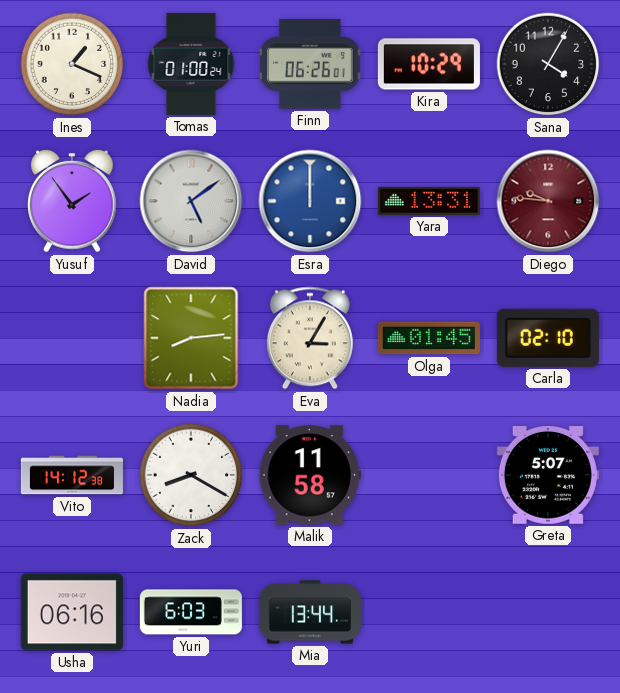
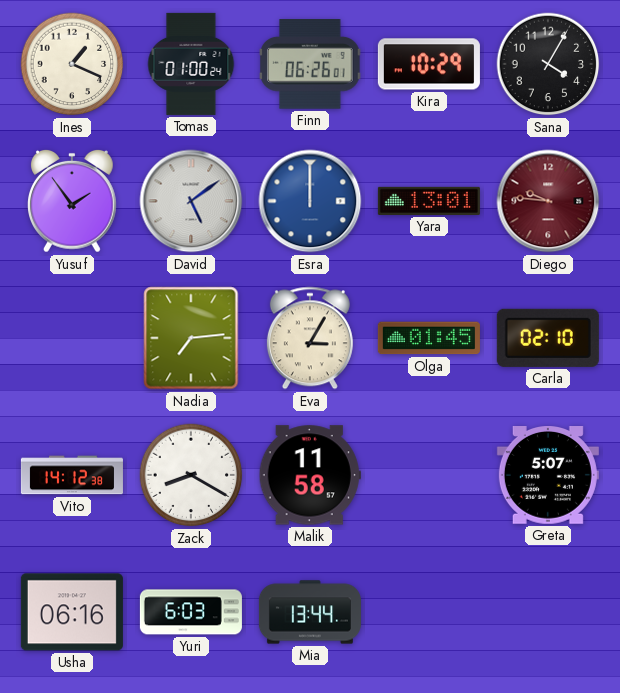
Yara: 13:31 -> 13:01
Nadia: 8:14 -> 7:14
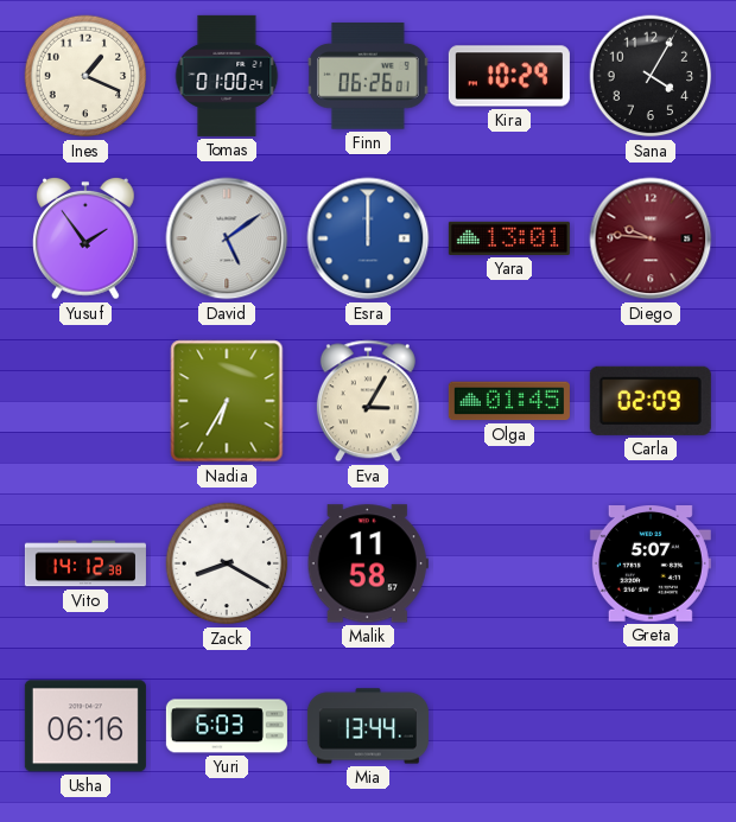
Nadia: 7:14 -> 6:35
Carla: 02:10 -> 02:09
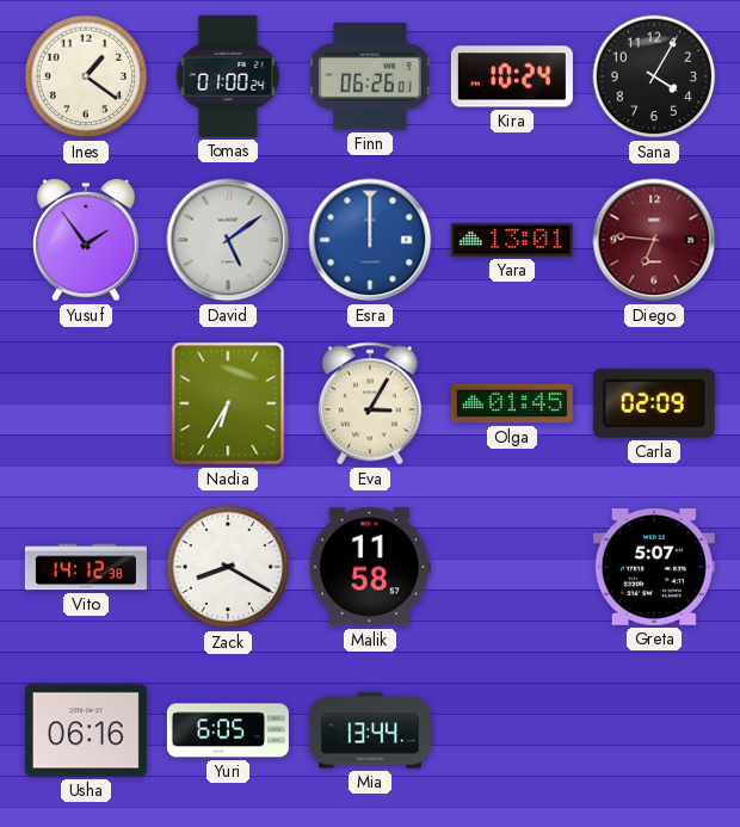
Ines: 1:19 -> 1:21
Kira: 10:29 -> 10:24
Diego: 9:46 -> 6:46
Yuri: 6:03 -> 6:05
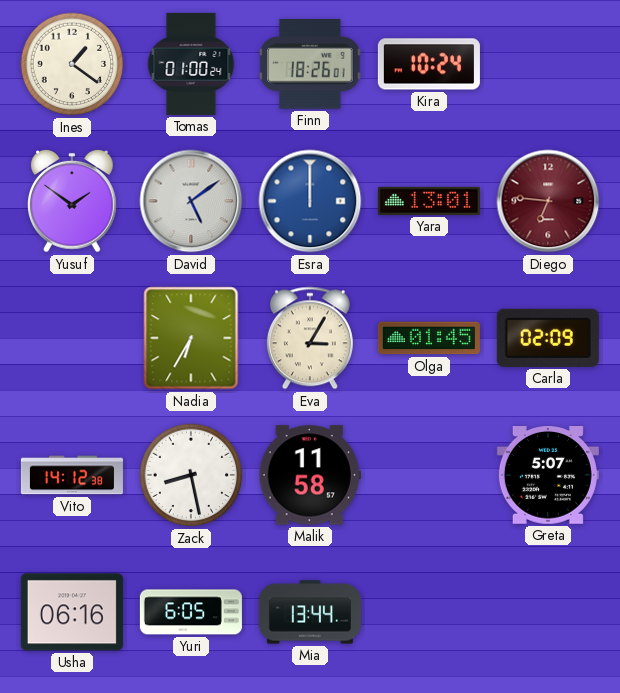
Finn: 06:26 -> 18:26
Sana: 4:05 -> none
Yusuf: 1:54 -> 1:51
Zack: 8:20 -> 8:28
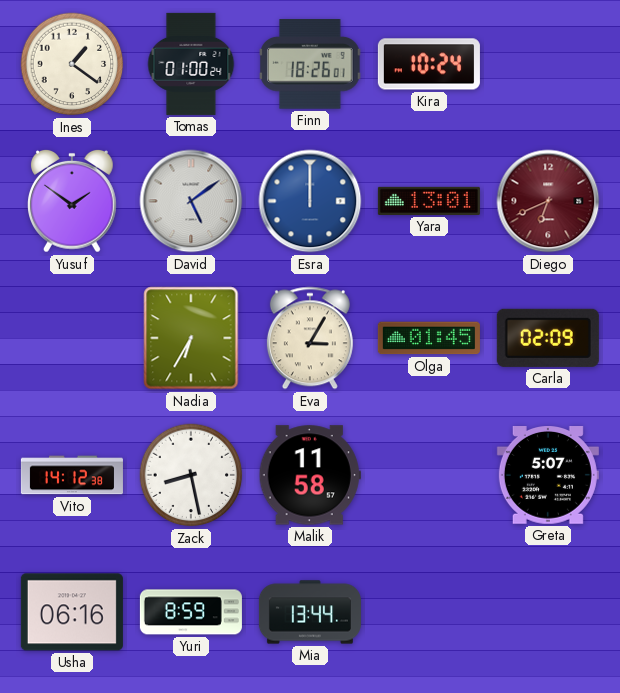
Diego: 6:46 -> 6:41
Yuri: 6:05 -> 8:59
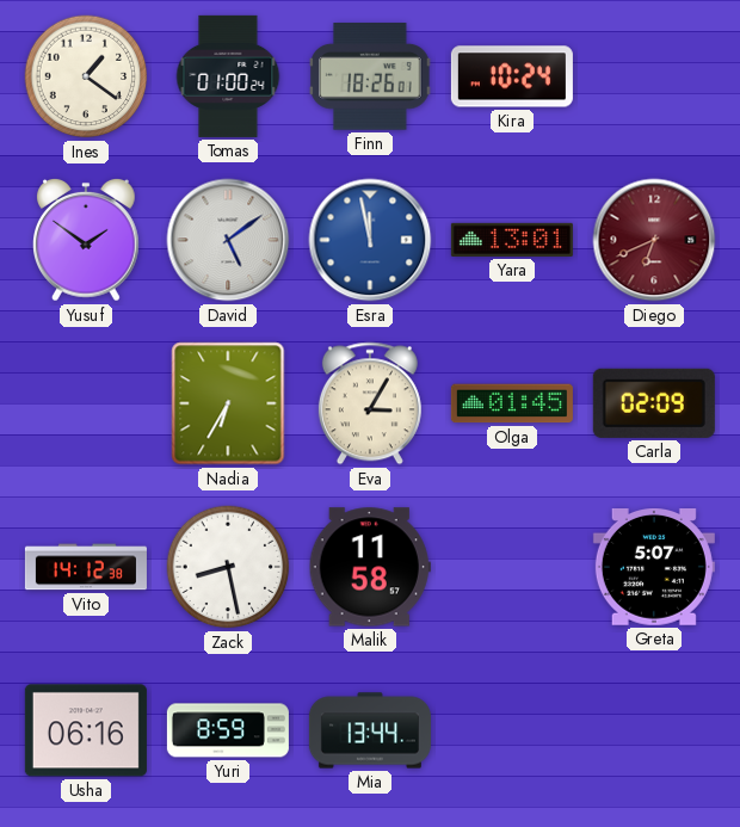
Esra: 12:00 -> 11:58
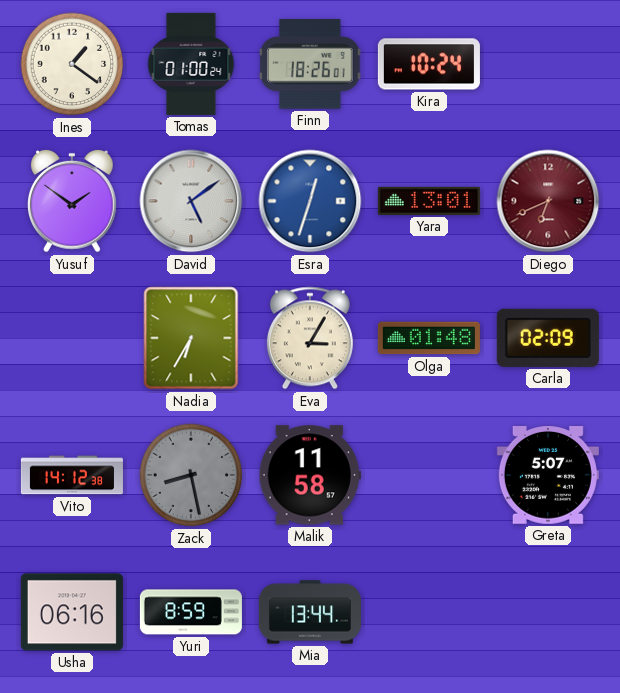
Esra: 11:58 -> 12:33
Olga: 01:45 -> 01:48
Zack dial: white -> grey
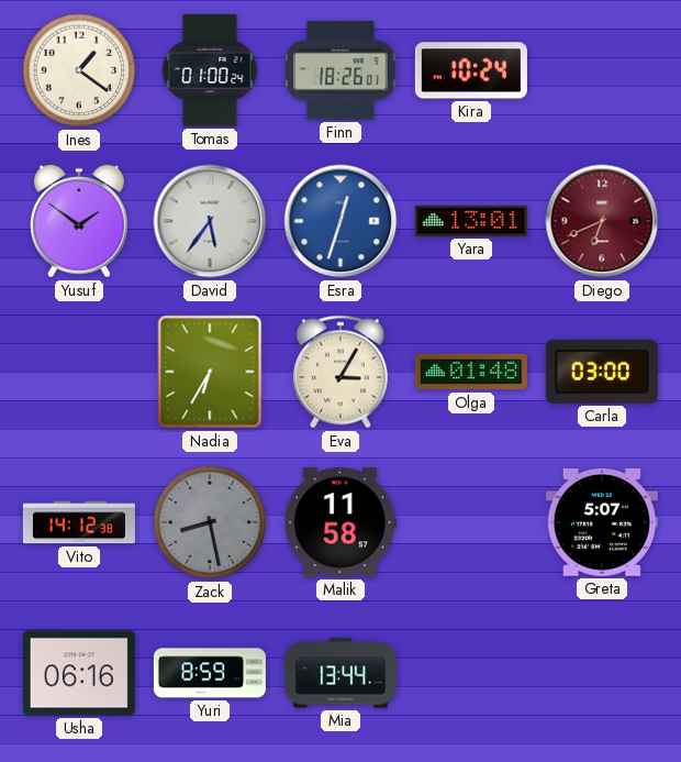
David: 5:09 -> 5:36
Carla: 02:09 -> 03:00
